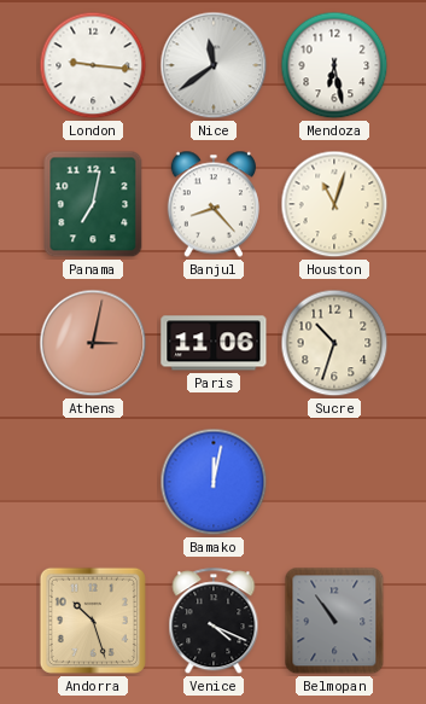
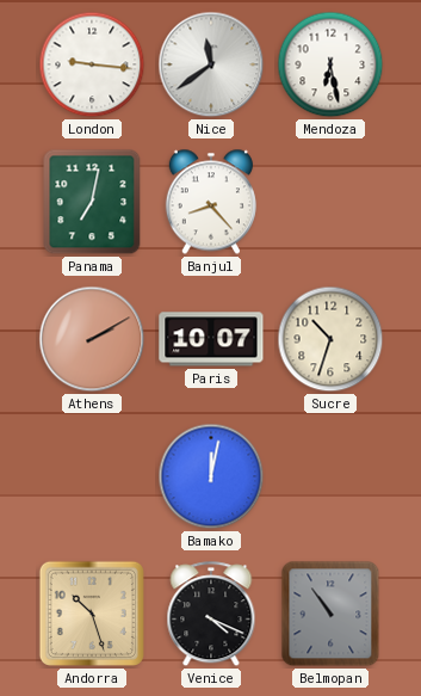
Houston: 11:03 -> none
Athens: 3:02 -> 2:10
Paris: 11:06 -> 10:07
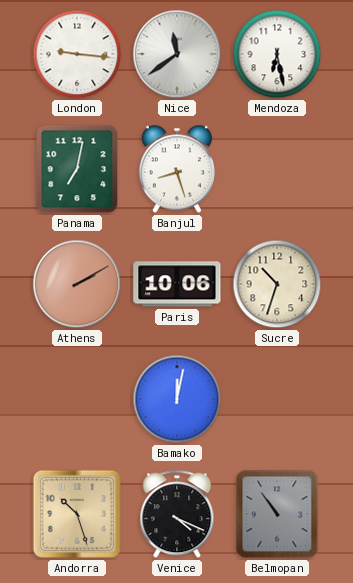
Banjul: 8:23 -> 8:27
Paris: 10:07 -> 10:06
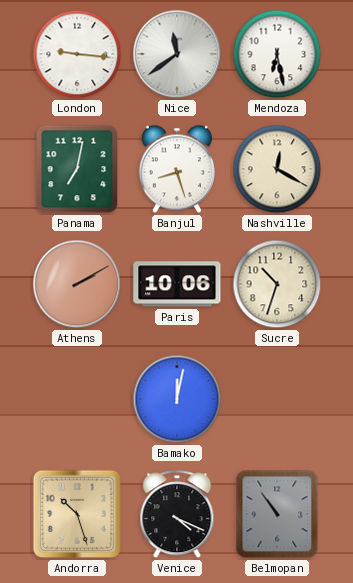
Nashville: none -> 12:20
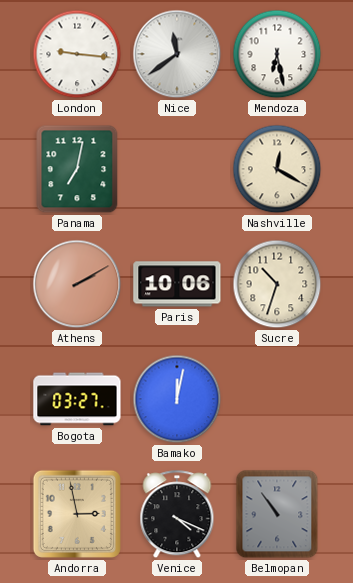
Banjul: 8:27 -> none
Bogota: none -> 03:27
Andorra: 10:27 -> 2:58
